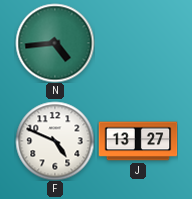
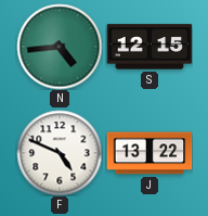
S: none -> 12:15
J: 13:27 -> 13:22
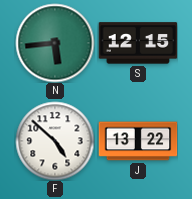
N: 4:44 -> 5:44
F: 4:49 -> 4:52
